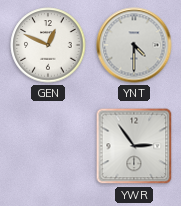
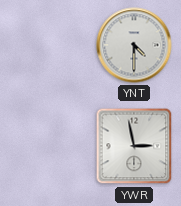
GEN: 12:49 -> none
YWR: 2:54 -> 2:58
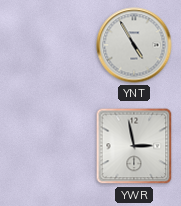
YNT: 4:30 -> 4:55
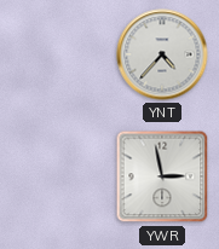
YNT: 4:55 -> 4:37
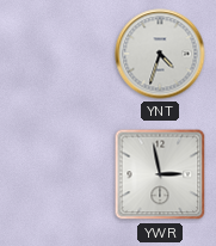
YNT: 4:37 -> 4:33
